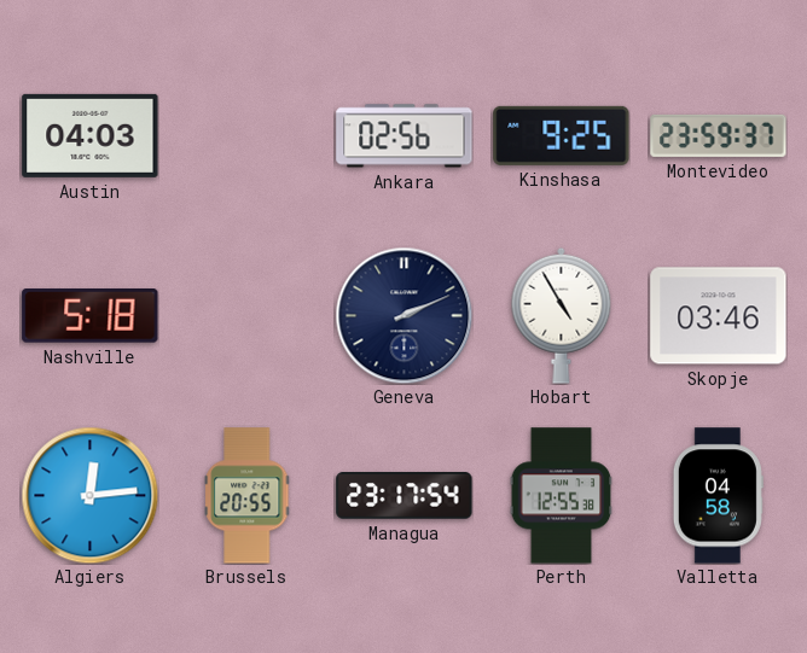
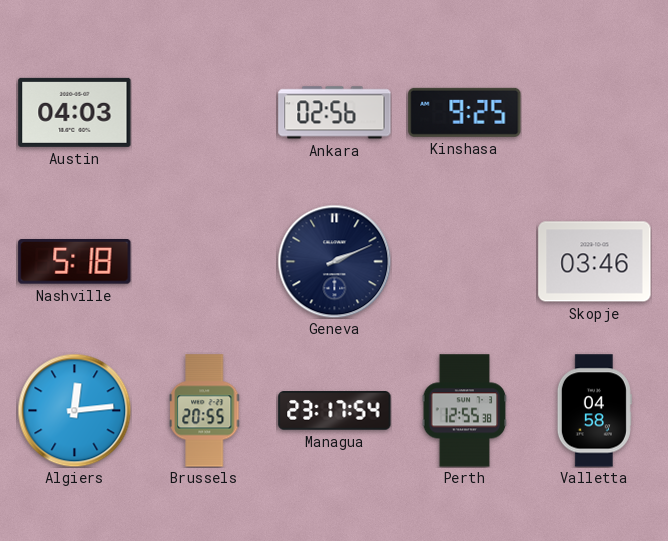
Montevideo: 23:59 -> none
Hobart: 4:55 -> none
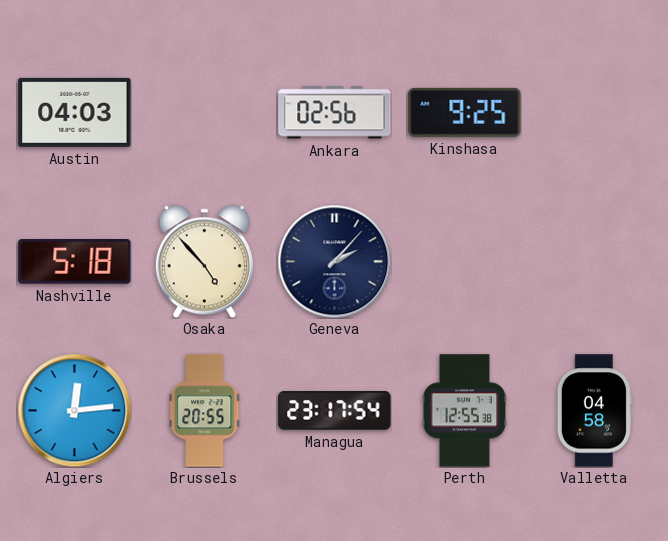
Osaka: none -> 4:53
Geneva: 2:11 -> 2:07
Skopje: 03:46 -> none
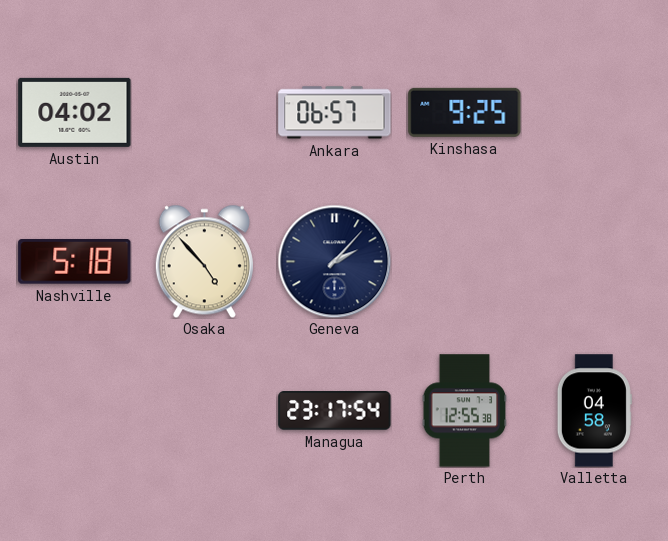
Austin: 04:03 -> 04:02
Ankara: 02:56 -> 06:57
Algiers: 12:14 -> none
Brussels: 20:55 -> none
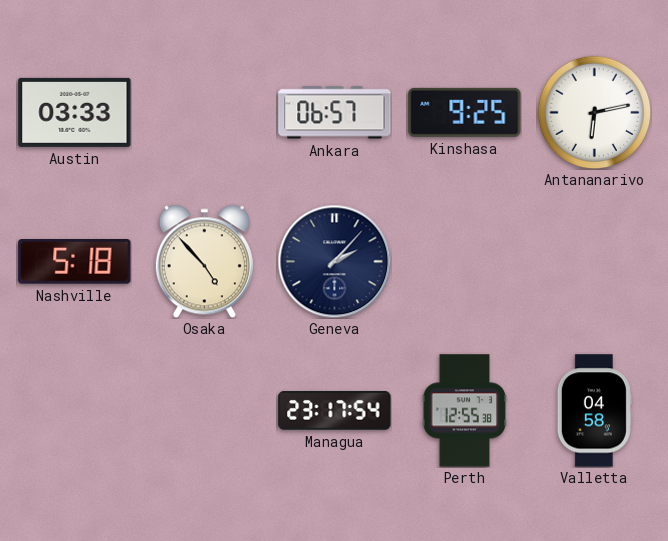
Austin: 04:02 -> 03:33
Antananarivo: none -> 6:13
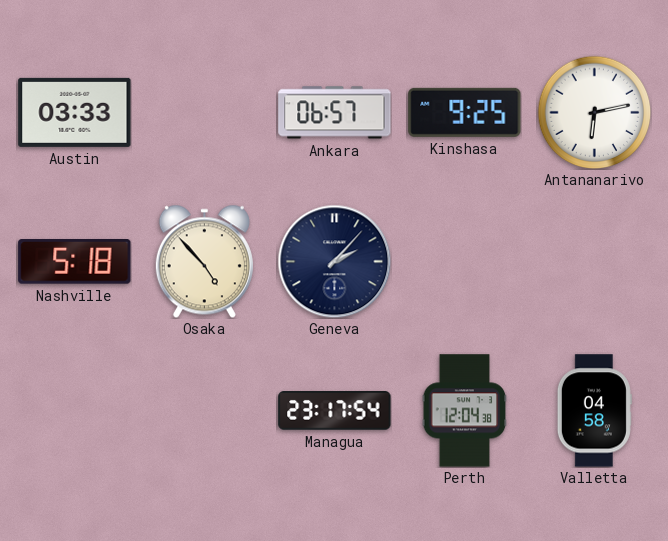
Perth: 12:55 -> 12:04
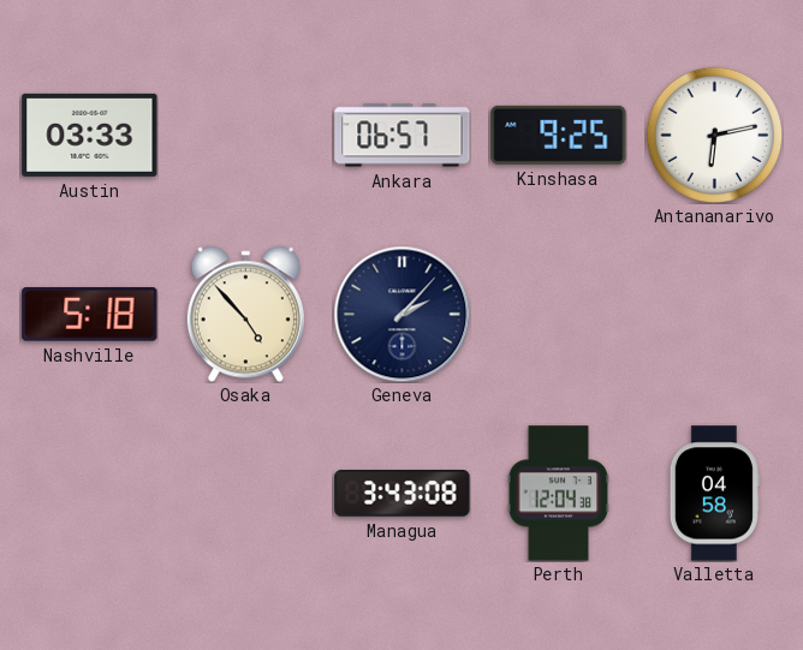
Managua: 23:17 -> 3:43
